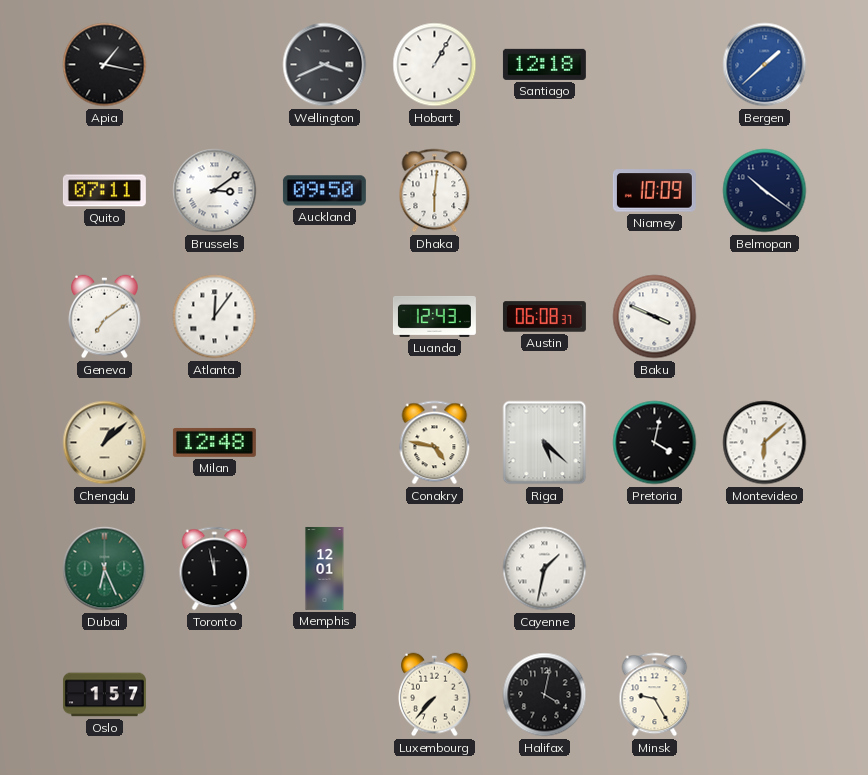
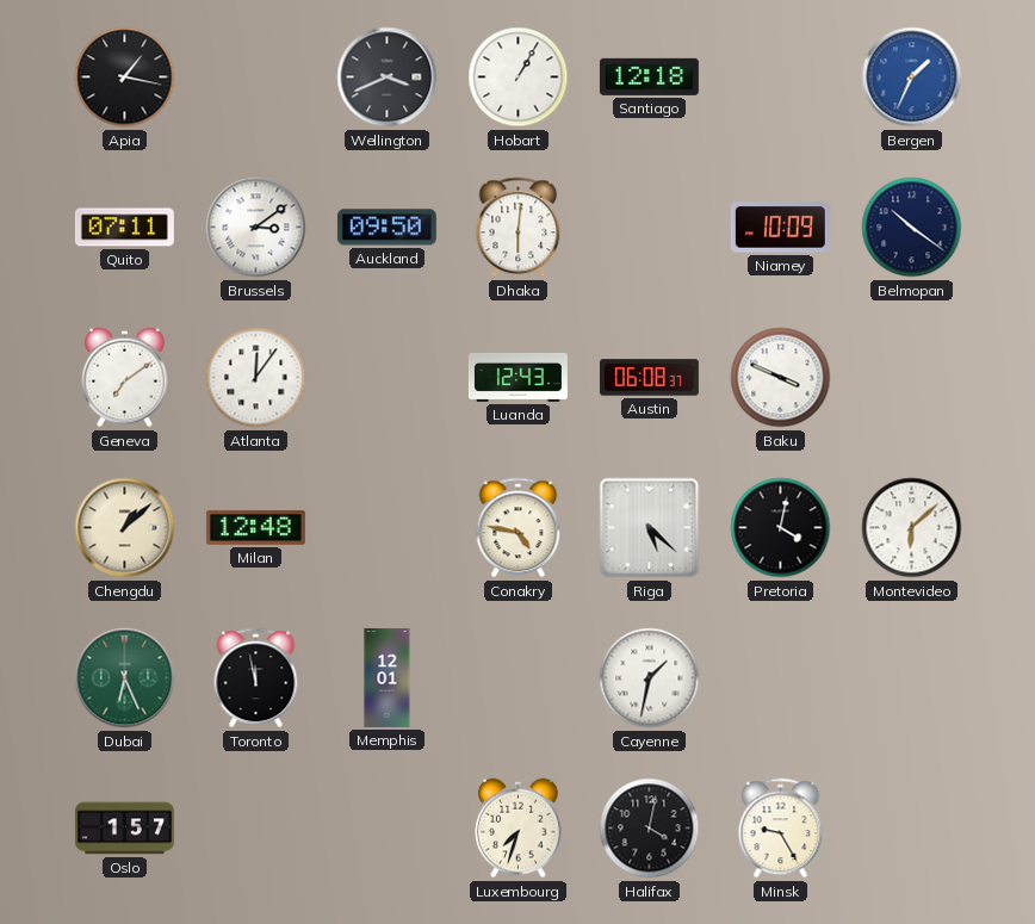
Bergen: 1:38 -> 1:34
Luxembourg: 7:37 -> 7:33
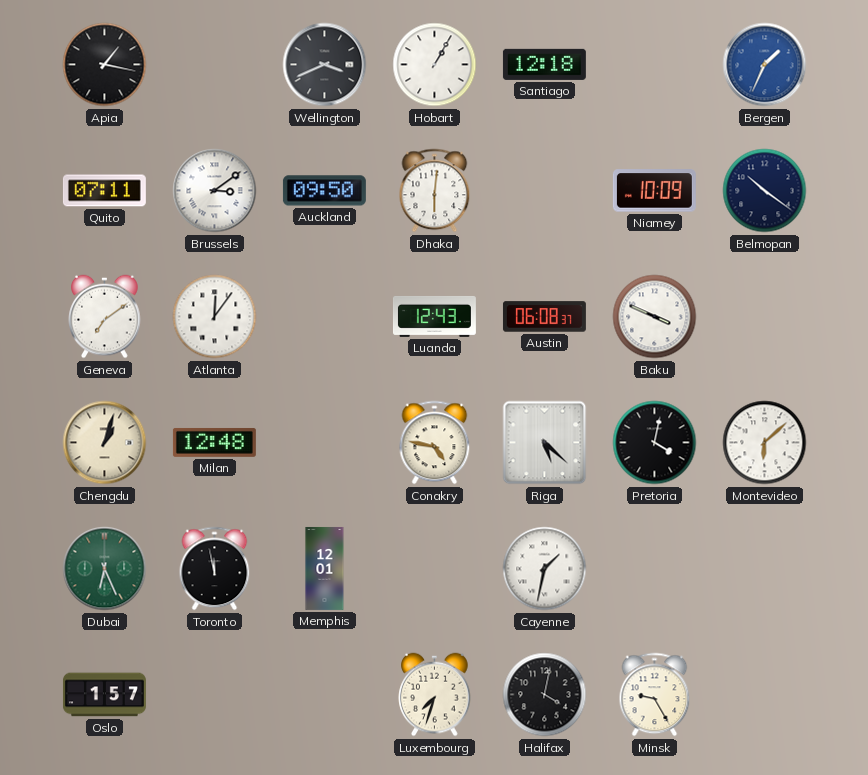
Chengdu: 1:08 -> 1:03
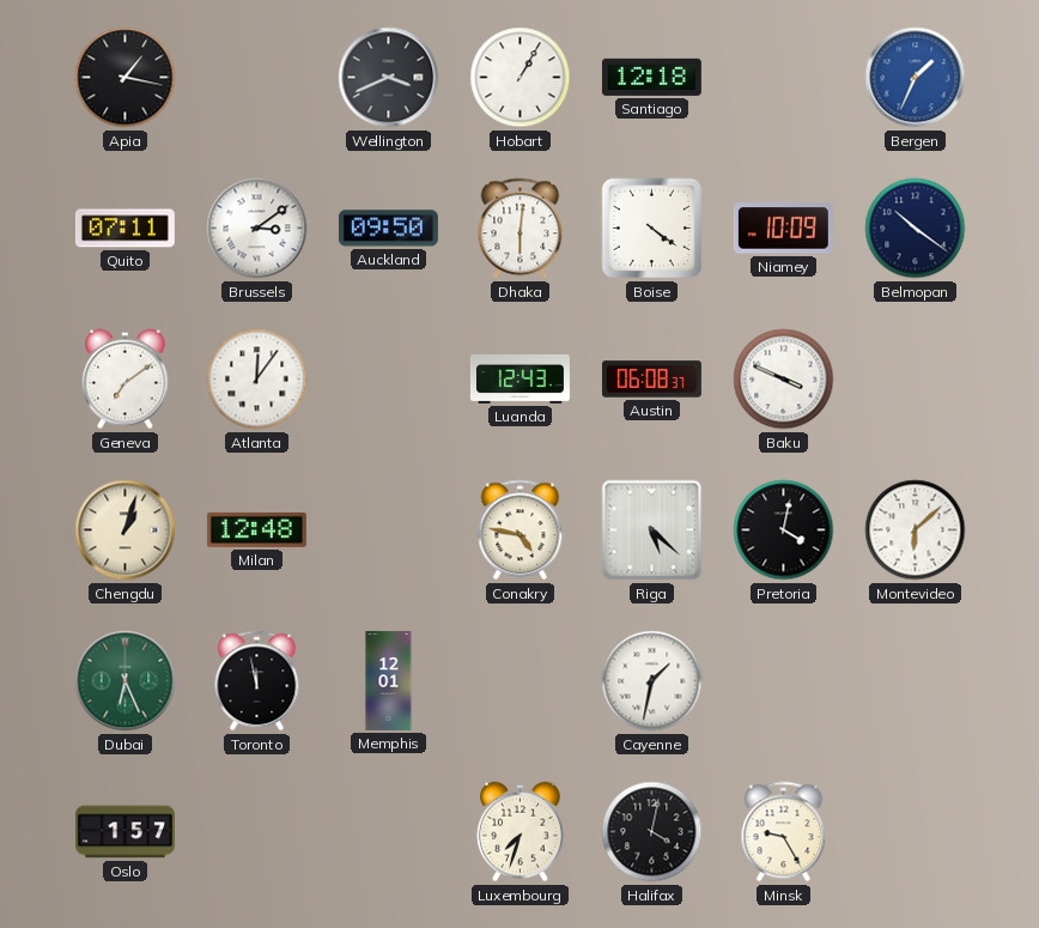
Boise: none -> 4:21
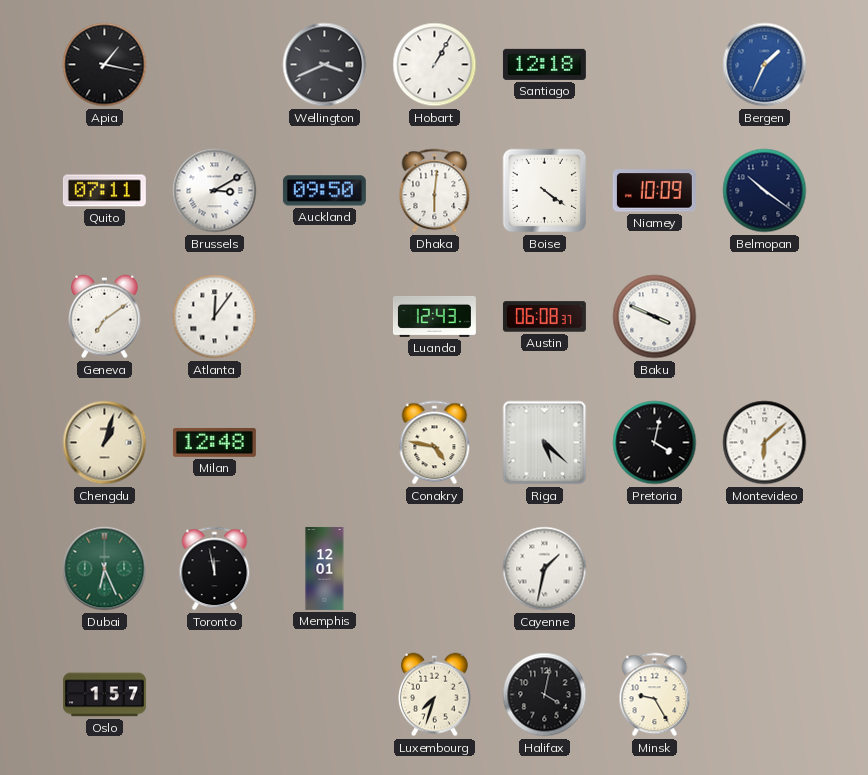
Brussels: 3:09 -> 3:10
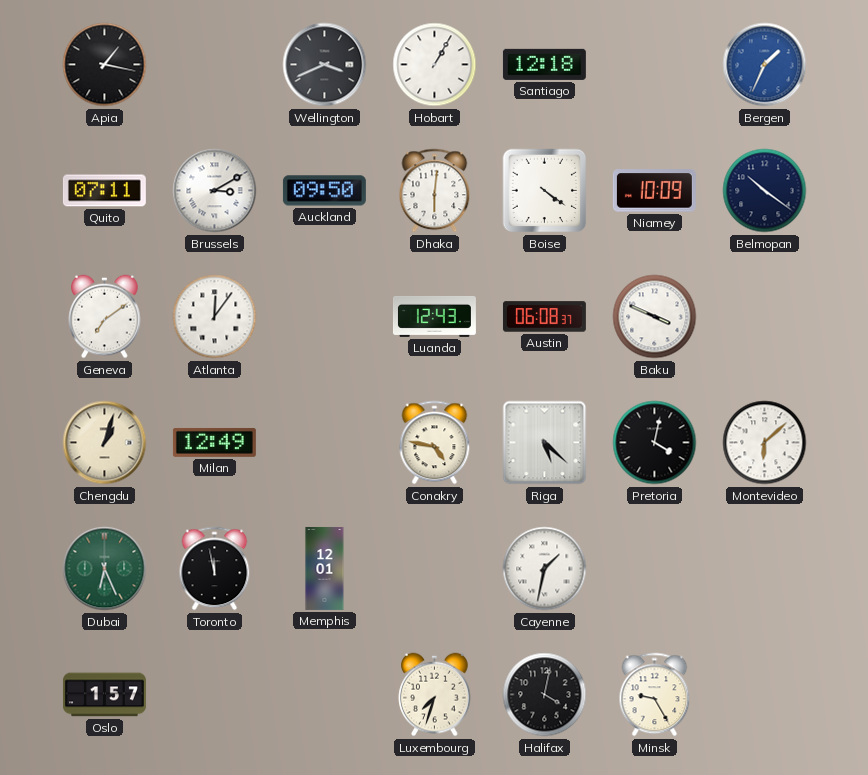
Milan: 12:48 -> 12:49
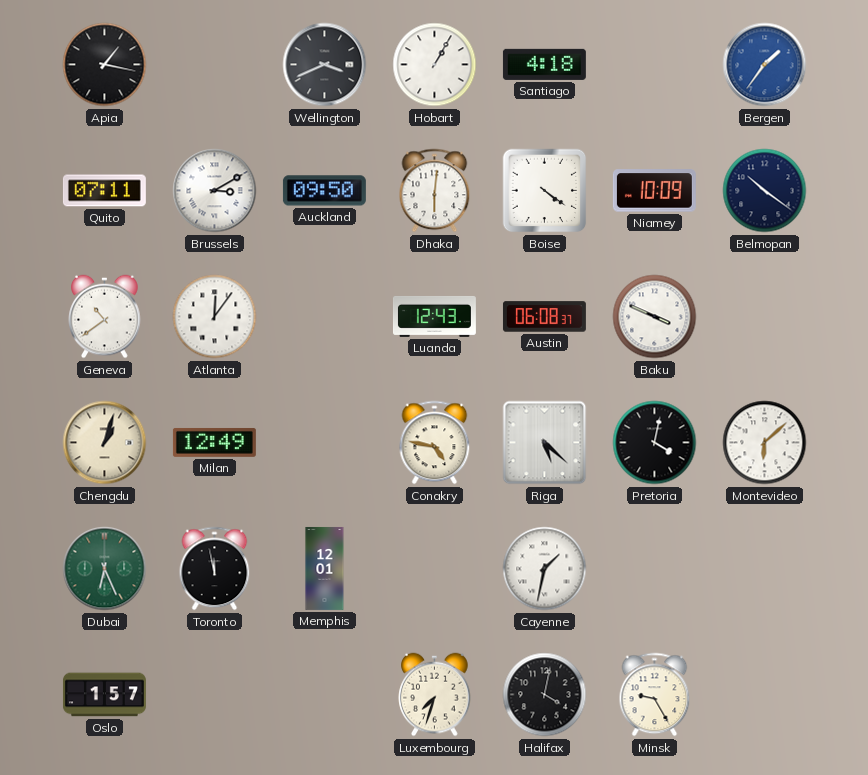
Santiago: 12:18 -> 4:18
Bergen: 1:34 -> 1:36
Geneva: 7:09 -> 10:39
